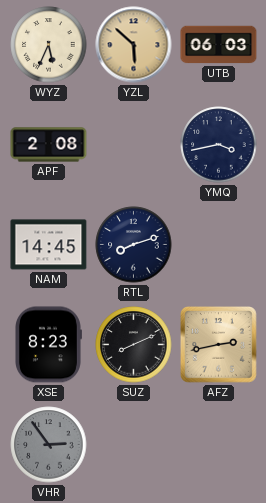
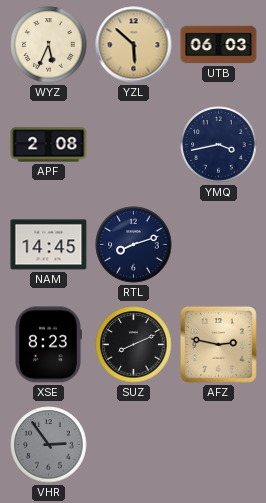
AFZ: 2:43 -> 2:47
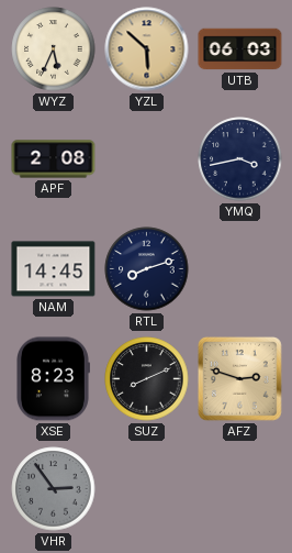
AFZ: 2:47 -> 2:48
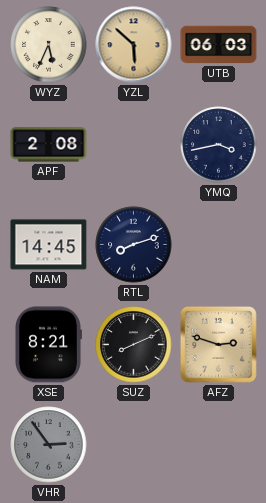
XSE: 8:23 -> 8:21
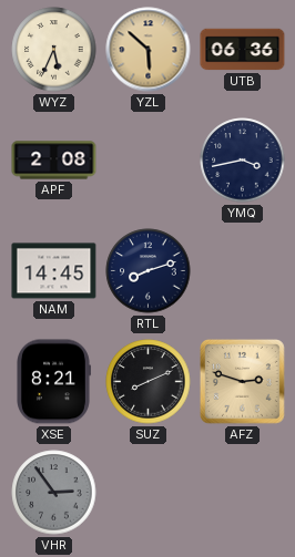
UTB: 06:03 -> 06:36
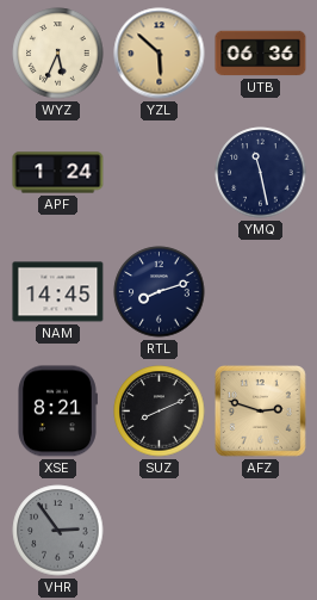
APF: 2:08 -> 1:24
YMQ: 3:43 -> 11:28
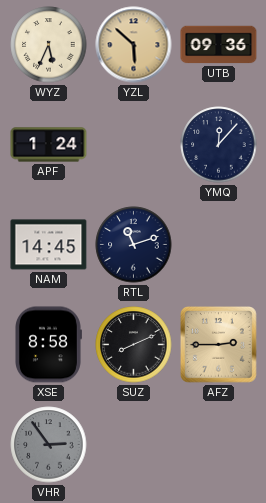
UTB: 06:36 -> 09:36
YMQ: 11:28 -> 12:07
RTL: 8:12 -> 11:12
XSE: 8:21 -> 8:58
AFZ: 2:48 -> 2:45
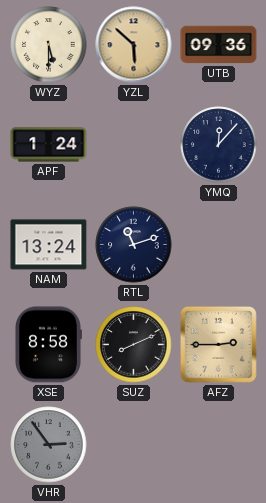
WYZ: 5:34 -> 5:30
NAM: 14:45 -> 13:24
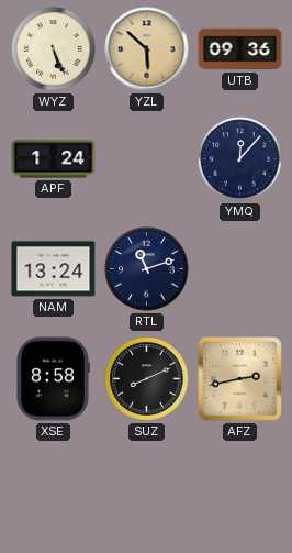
WYZ: 5:30 -> 5:26
AFZ: 2:45 -> 2:43
VHR: 2:54 -> none
